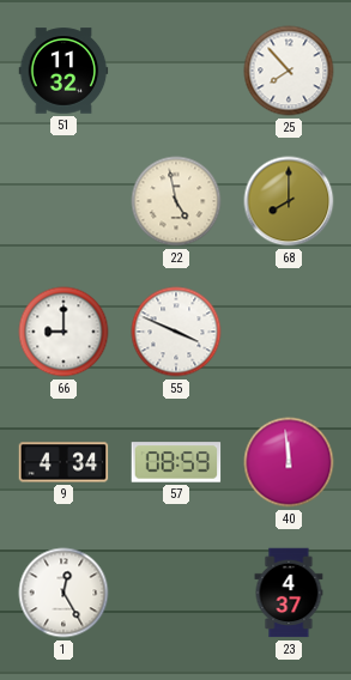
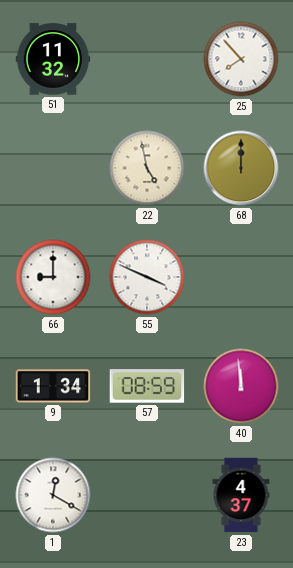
68: 8:00 -> 12:00
9: 4:34 -> 1:34
1: 12:25 -> 12:20
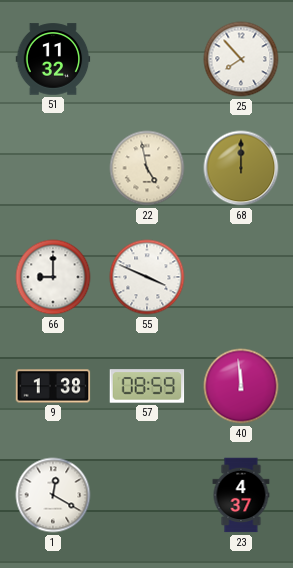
9: 1:34 -> 1:38
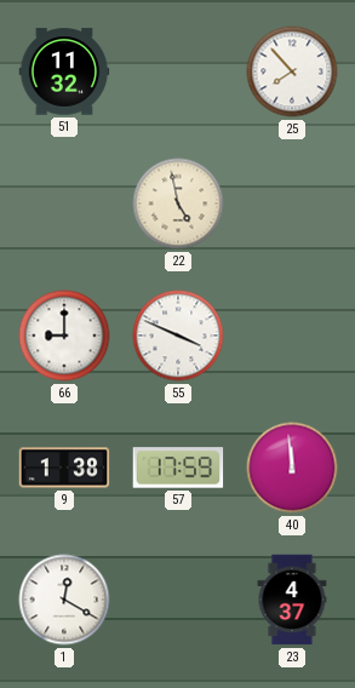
68: 12:00 -> none
57: 08:59 -> 17:59
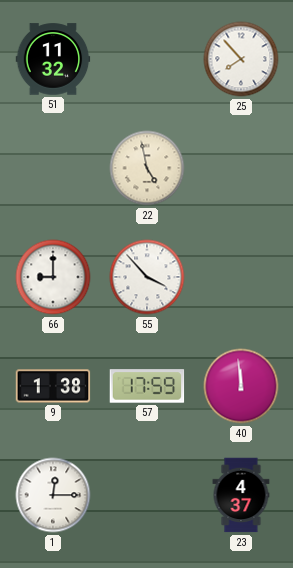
55: 3:49 -> 3:53
1: 12:20 -> 12:15
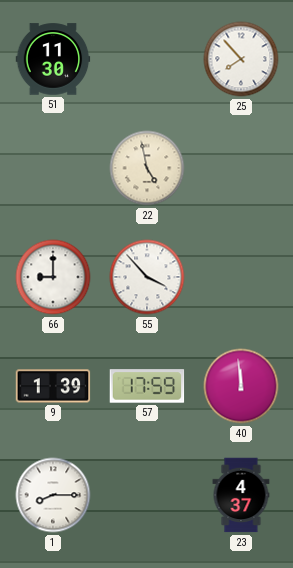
51: 11:32 -> 11:30
9: 1:38 -> 1:39
1: 12:15 -> 8:15
